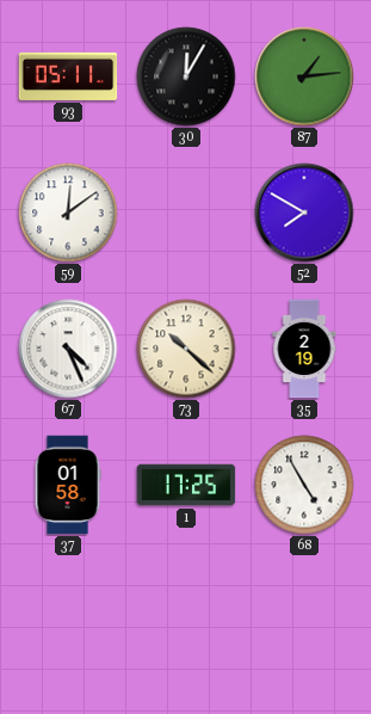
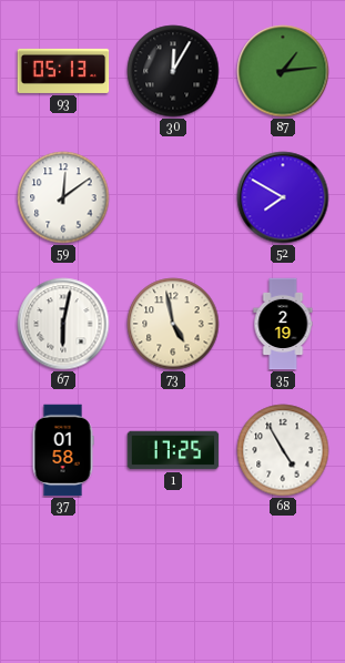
93: 05:11 -> 05:13
67: 4:26 -> 6:02
73: 10:22 -> 4:58
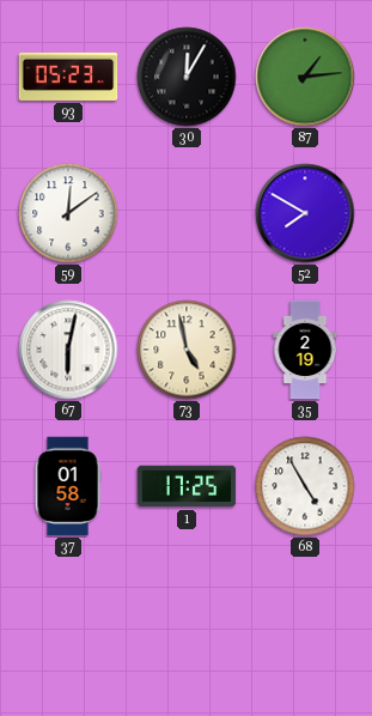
93: 05:13 -> 05:23
